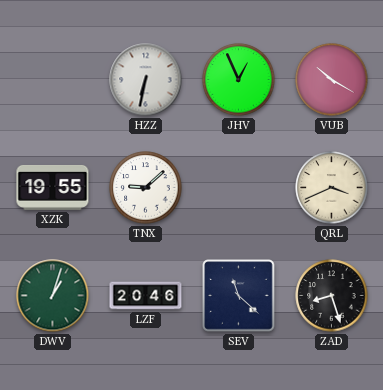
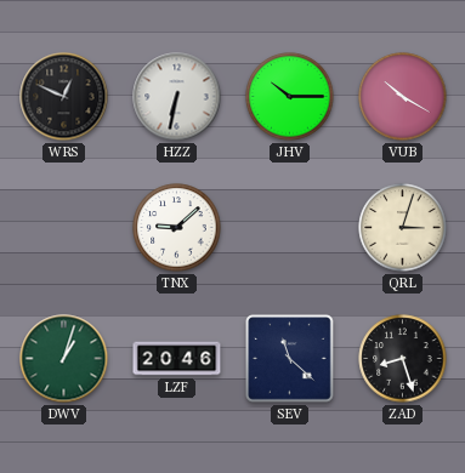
WRS: none -> 12:49
JHV: 12:56 -> 10:15
XZK: 19:55 -> none
QRL: 3:41 -> 3:03
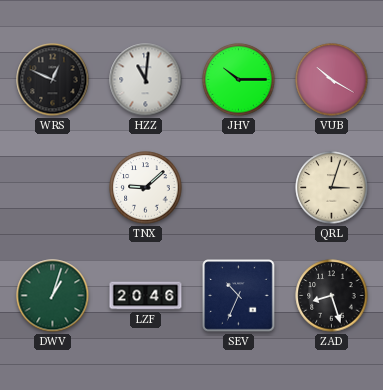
HZZ: 6:32 -> 11:01
SEV: 11:22 -> 10:34
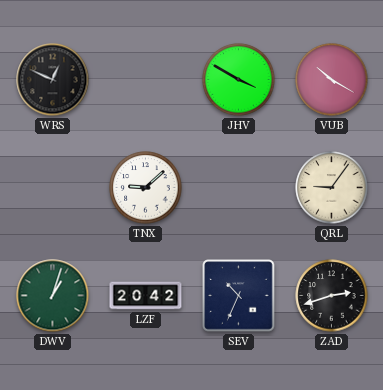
HZZ: 11:01 -> none
JHV: 10:15 -> 3:50
QRL: 3:03 -> 9:06
LZF: 20:46 -> 20:42
ZAD: 8:27 -> 2:42
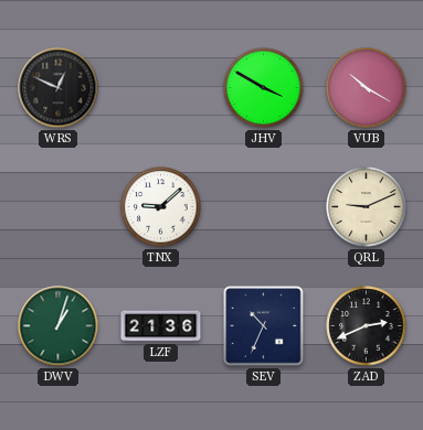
QRL: 9:06 -> 9:11
LZF: 20:42 -> 21:36
ZAD: 2:42 -> 2:41
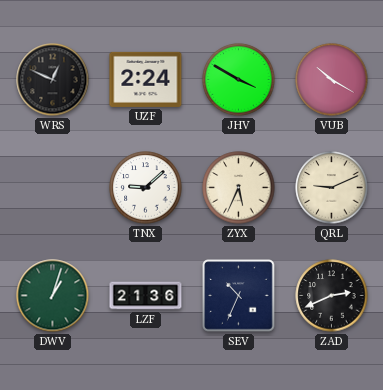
UZF: none -> 2:24
ZYX: none -> 5:34
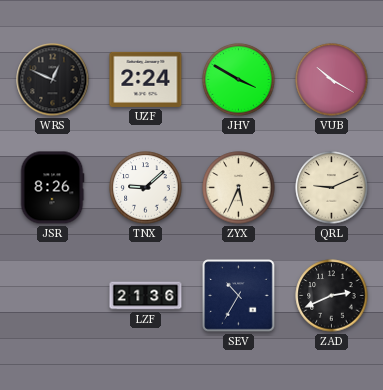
JSR: none -> 8:26
DWV: 1:03 -> none
SEV: 10:34 -> 10:35
